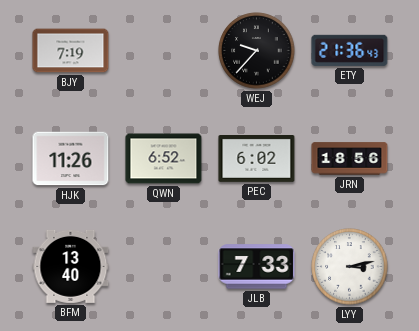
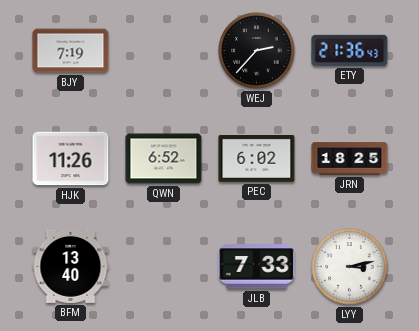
WEJ: 9:37 -> 2:37
JRN: 18:56 -> 18:25
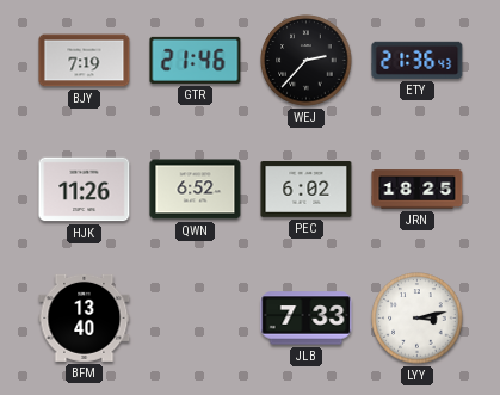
GTR: none -> 21:46
